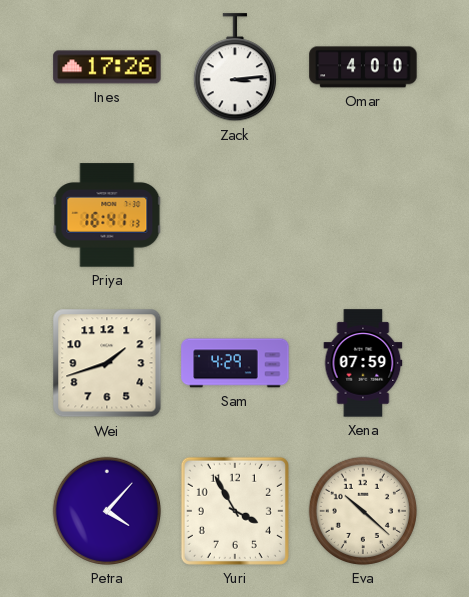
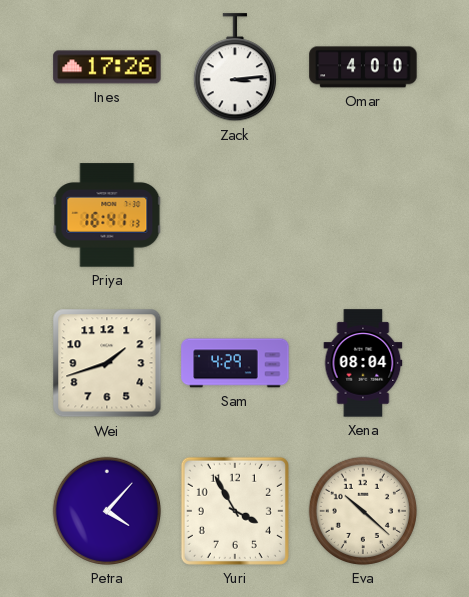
Xena: 07:59 -> 08:04
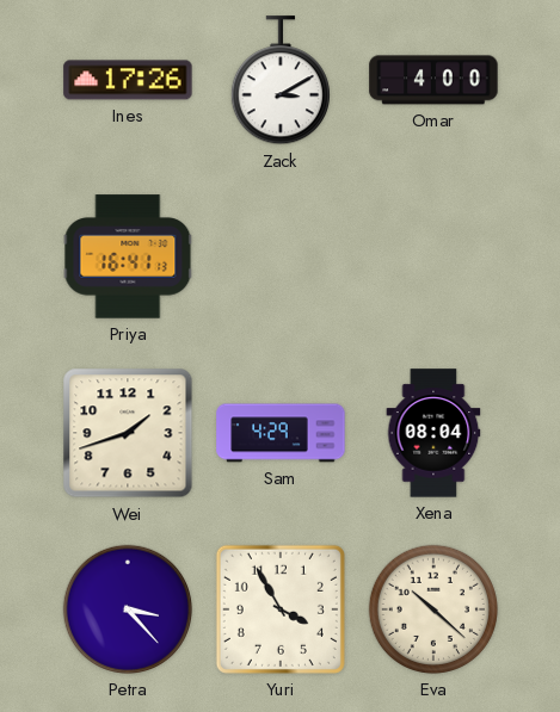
Zack: 3:14 -> 3:10
Petra: 4:07 -> 3:23
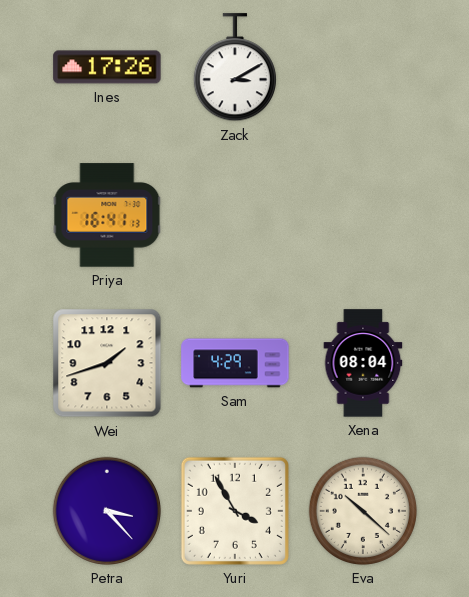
Omar: 4:00 -> none
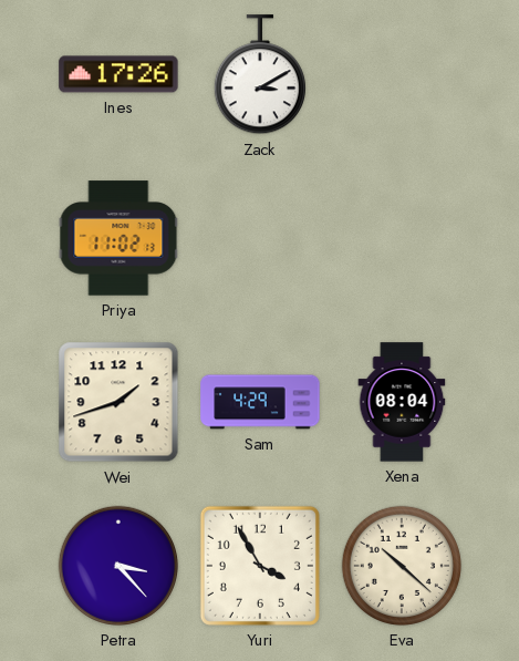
Priya: 16:41 -> 11:02
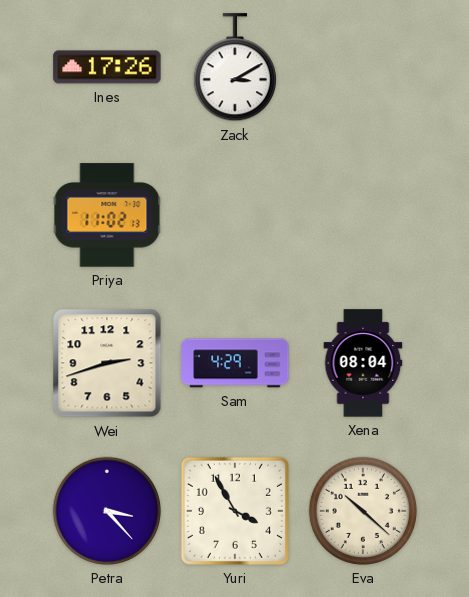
Wei: 1:42 -> 2:42
